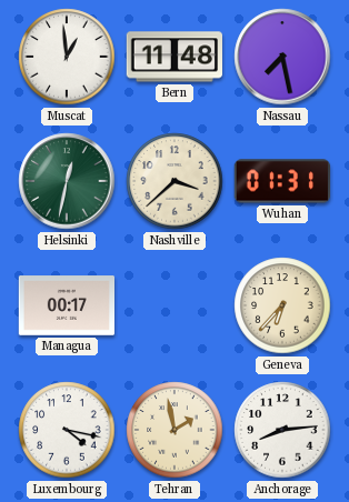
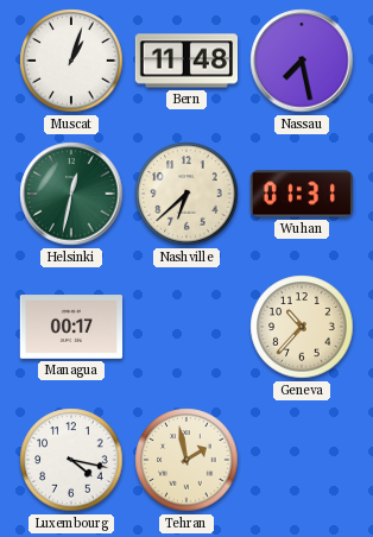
Muscat: 12:59 -> 1:03
Nashville: 3:38 -> 6:38
Geneva: 6:37 -> 10:37
Anchorage: 8:14 -> none
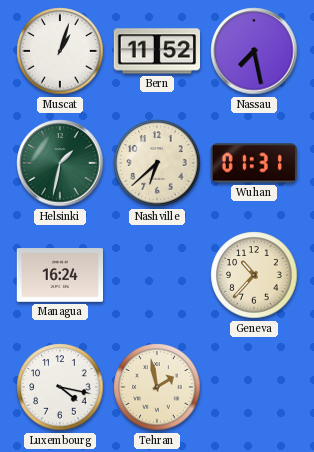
Bern: 11:48 -> 11:52
Helsinki: 12:32 -> 1:32
Managua: 00:17 -> 16:24
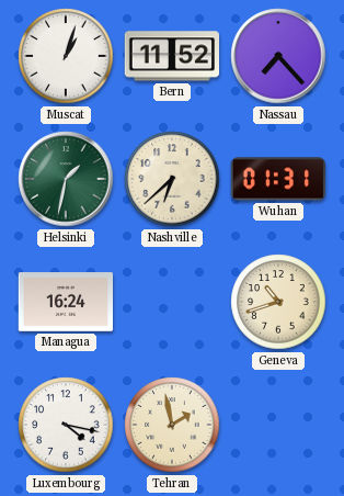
Nassau: 7:28 -> 7:23
Geneva: 10:37 -> 10:42
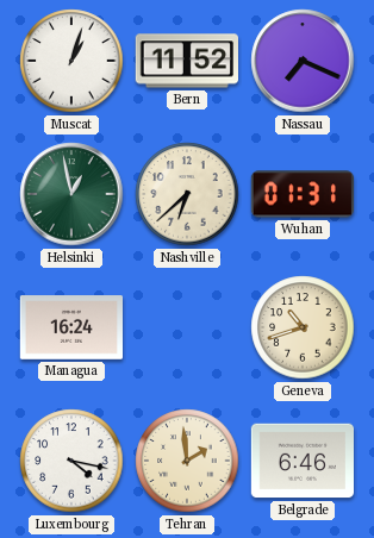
Nassau: 7:23 -> 7:19
Helsinki: 1:32 -> 12:58
Tehran: 1:58 -> 1:59
Belgrade: none -> 6:46
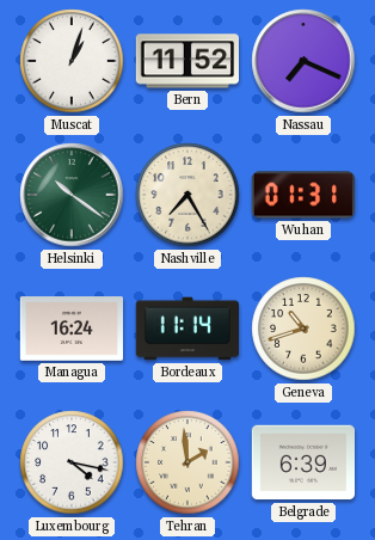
Helsinki: 12:58 -> 10:21
Nashville: 6:38 -> 7:25
Bordeaux: none -> 11:14
Belgrade: 6:46 -> 6:39
